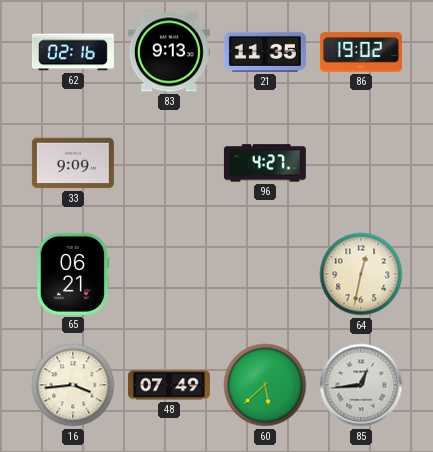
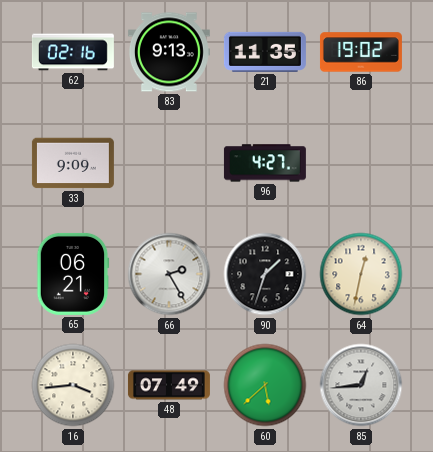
66: none -> 2:25
90: none -> 1:33
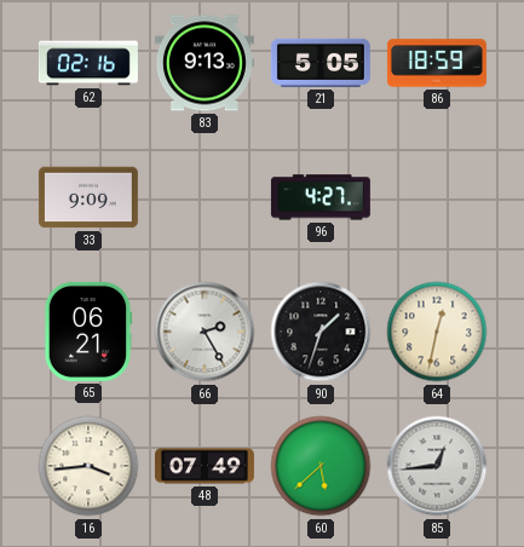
21: 11:35 -> 5:05
86: 19:02 -> 18:59
